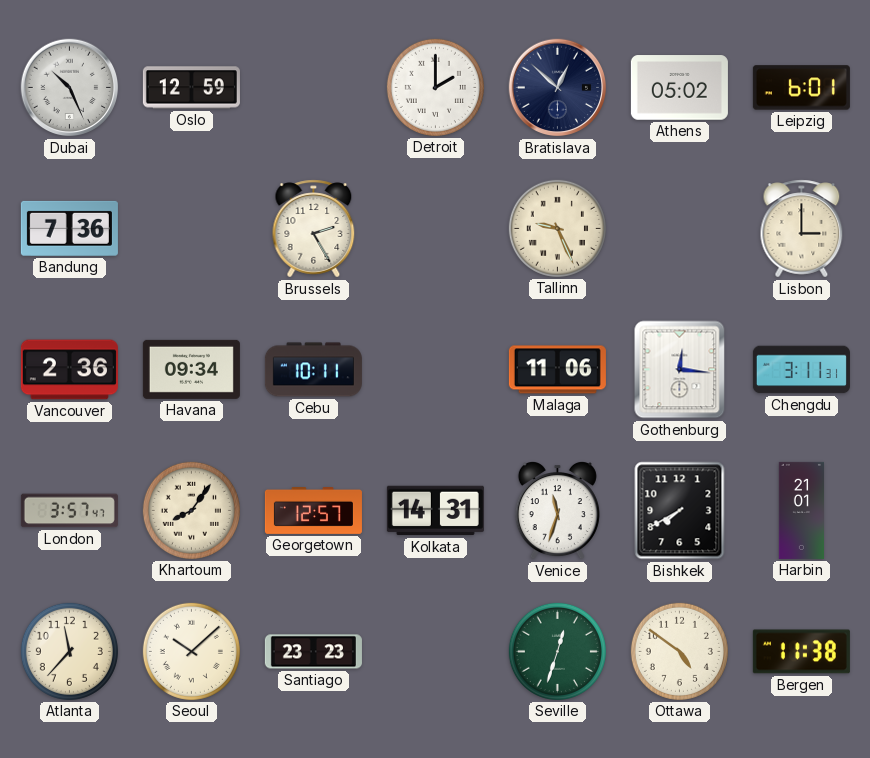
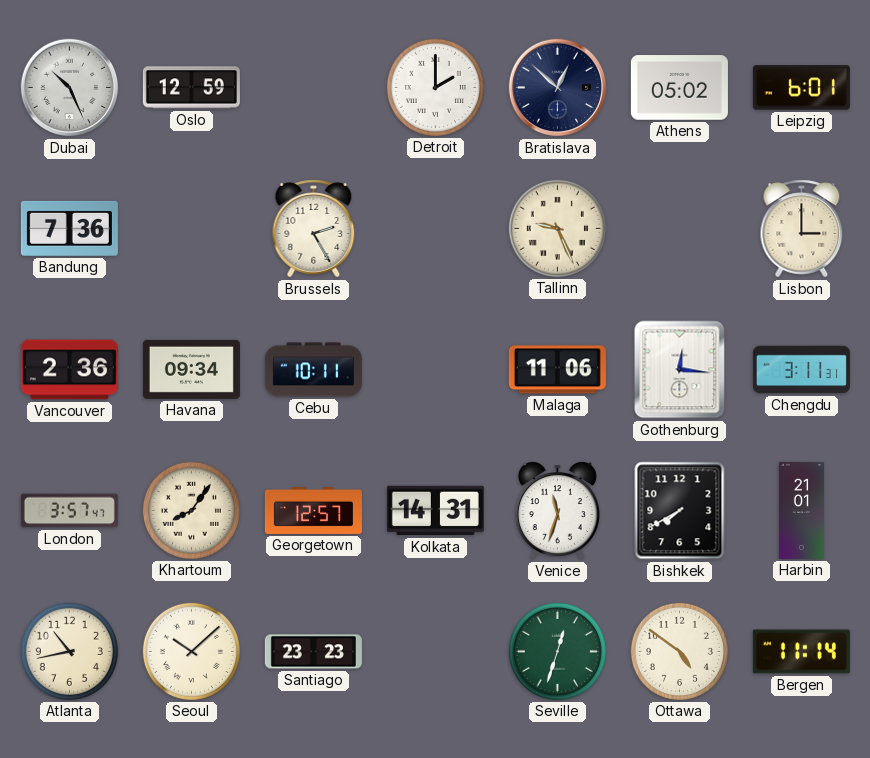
Atlanta: 11:37 -> 10:43
Bergen: 11:38 -> 11:14
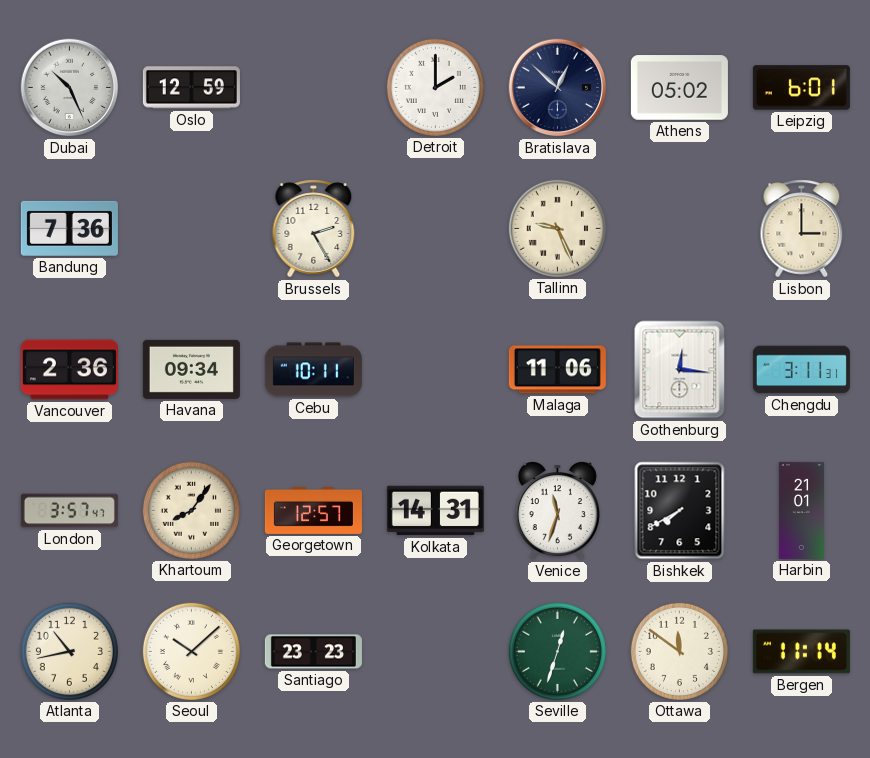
Ottawa: 4:51 -> 11:51
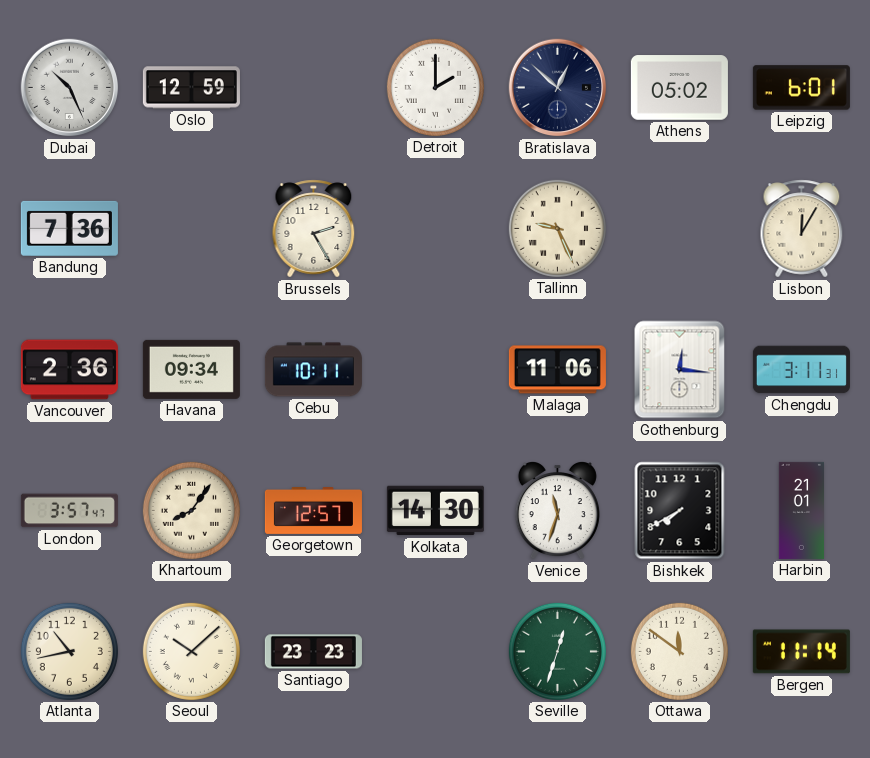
Lisbon: 3:00 -> 12:05
Kolkata: 14:31 -> 14:30
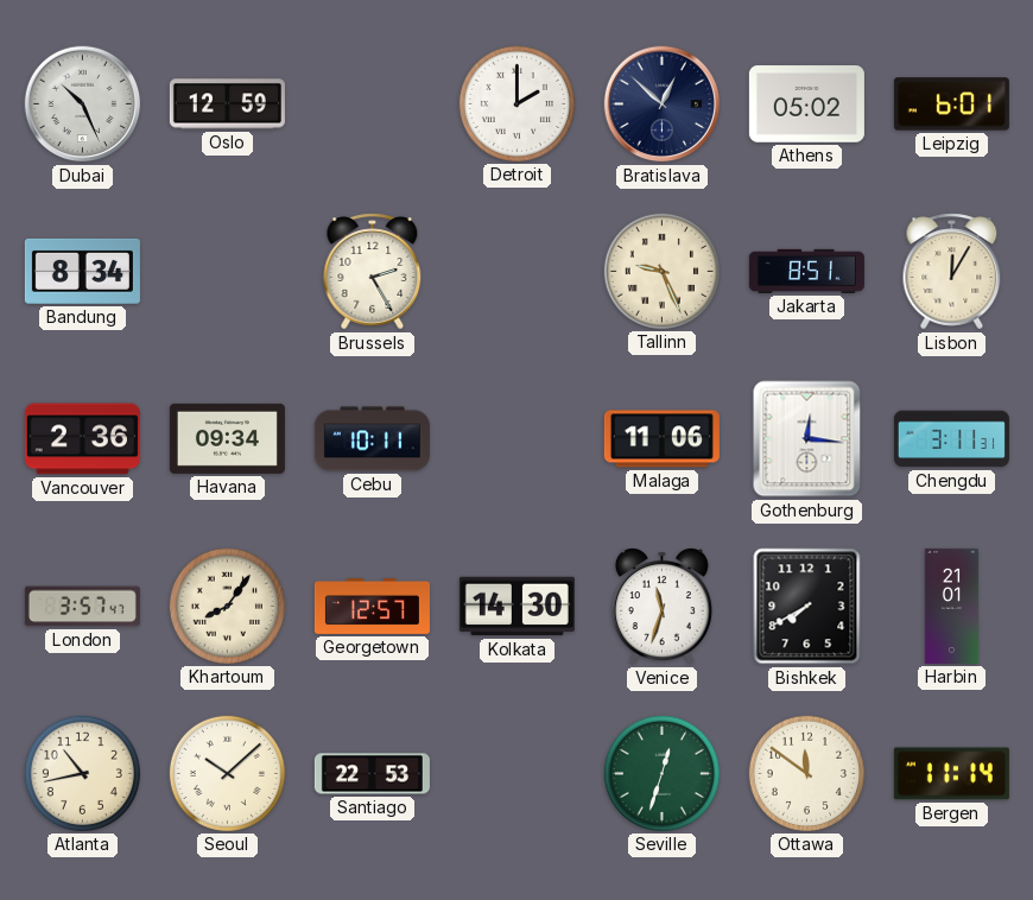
Bandung: 7:36 -> 8:34
Jakarta: none -> 8:51
Santiago: 23:23 -> 22:53
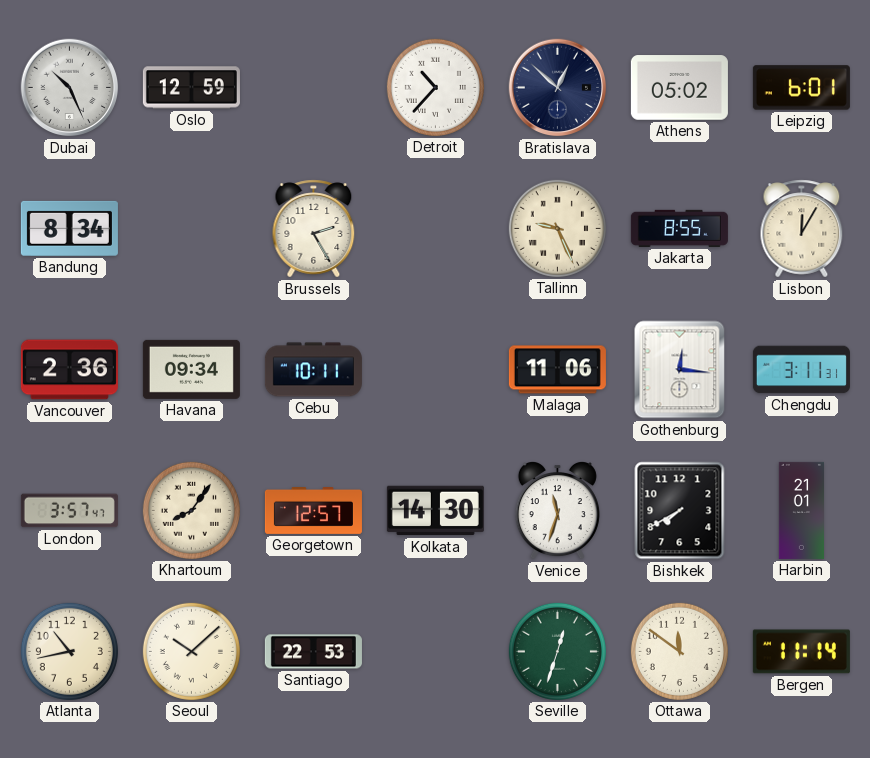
Detroit: 2:00 -> 10:37
Jakarta: 8:51 -> 8:55
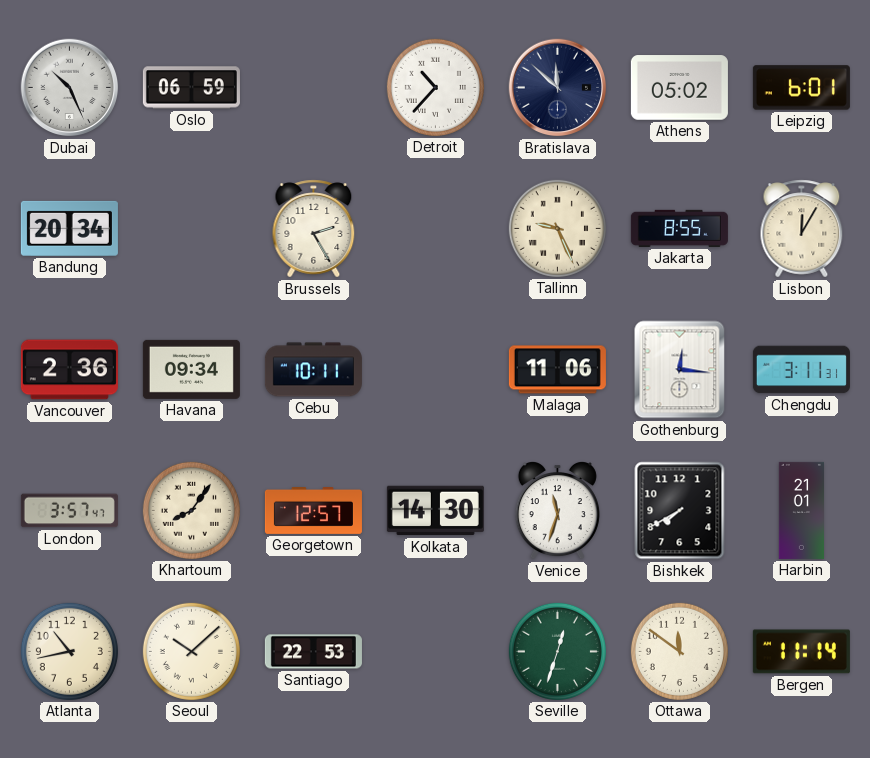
Oslo: 12:59 -> 06:59
Bratislava: 12:52 -> 11:52
Bandung: 8:34 -> 20:34
